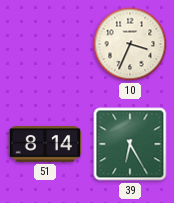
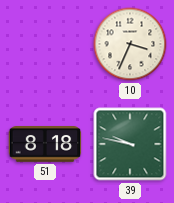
51: 8:14 -> 8:18
39: 6:25 -> 9:47
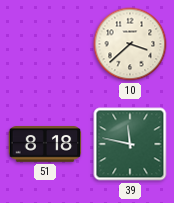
10: 3:34 -> 3:38
39: 9:47 -> 11:47
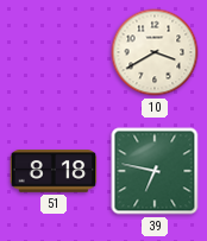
10: 3:38 -> 3:40
39: 11:47 -> 6:47
